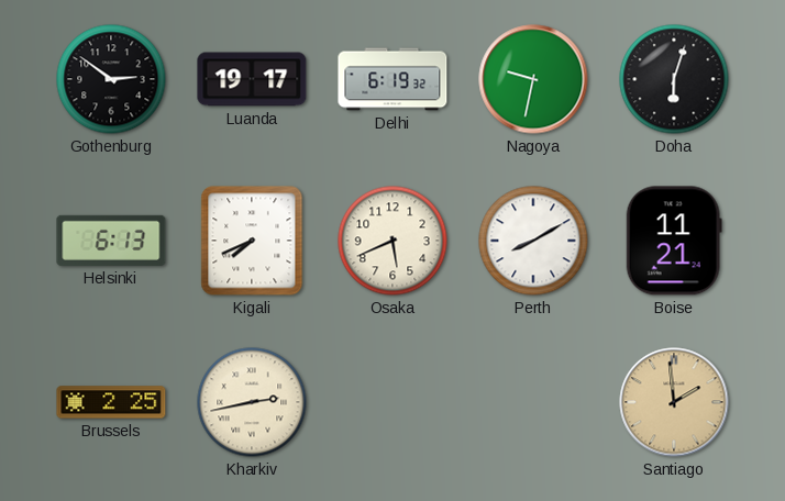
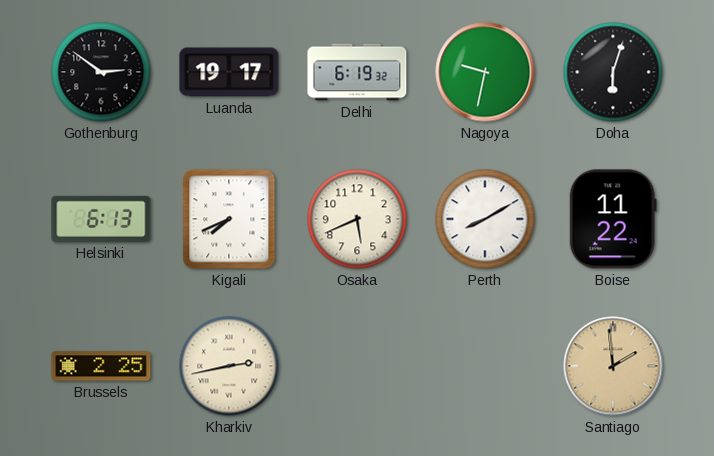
Boise: 11:21 -> 11:22
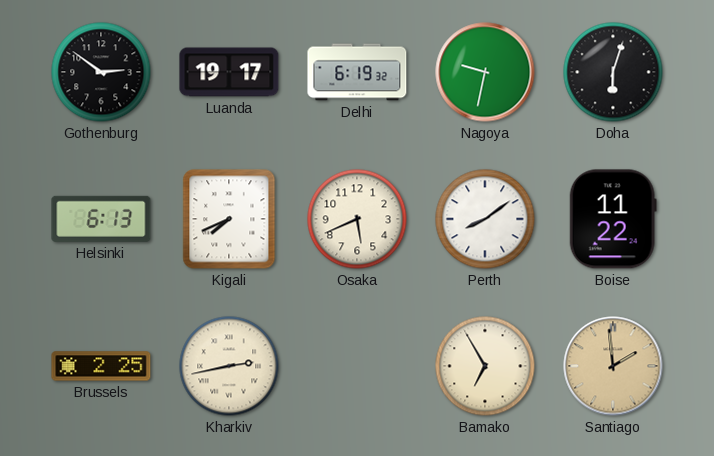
Perth: 8:10 -> 8:09
Bamako: none -> 6:55
